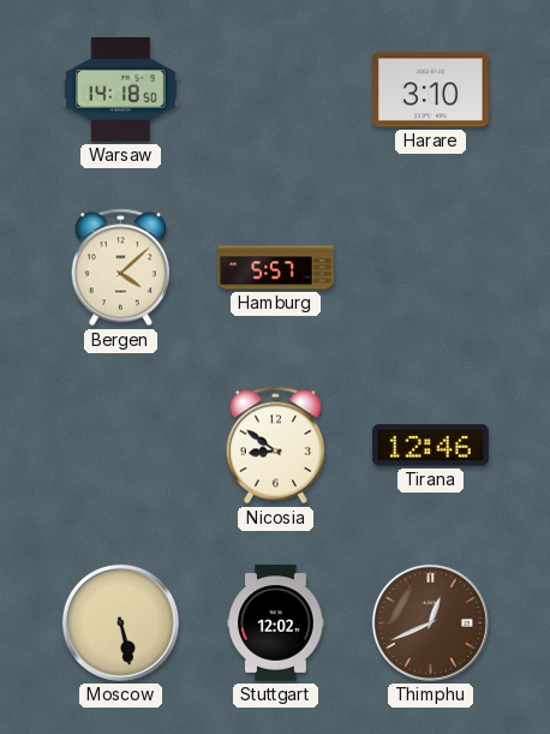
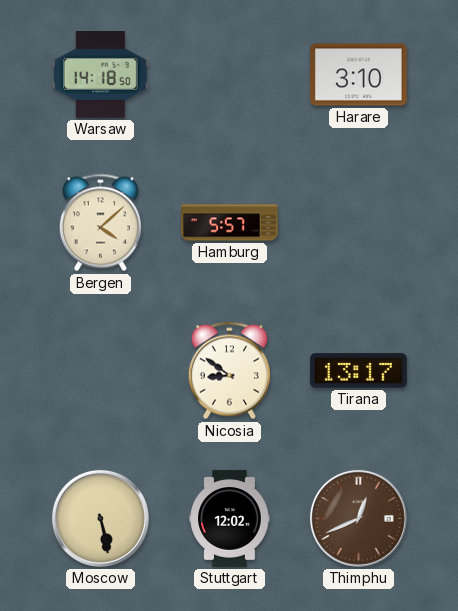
Tirana: 12:46 -> 13:17
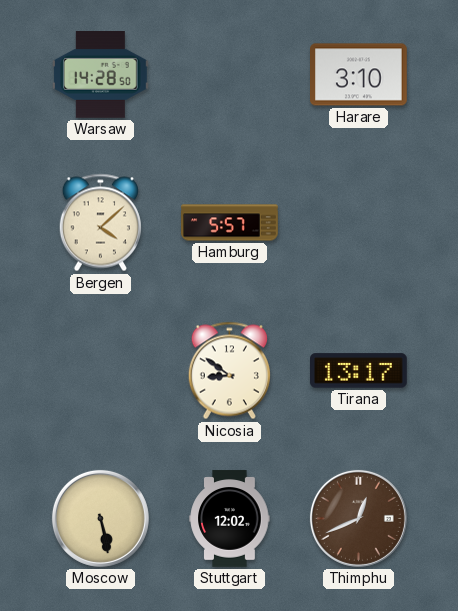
Warsaw: 14:18 -> 14:28
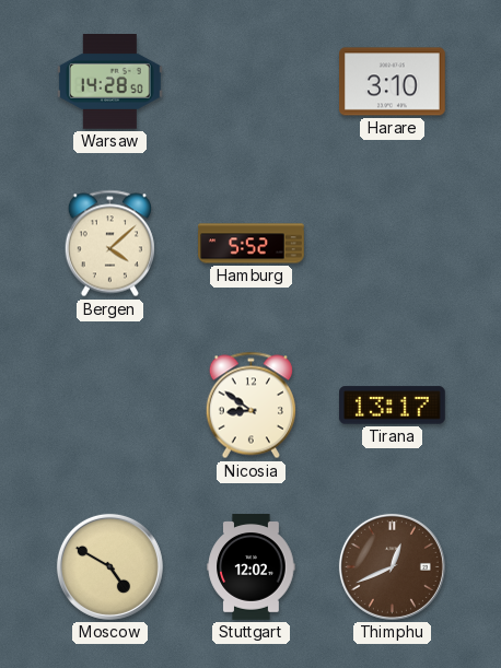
Hamburg: 5:57 -> 5:52
Moscow: 5:28 -> 4:50
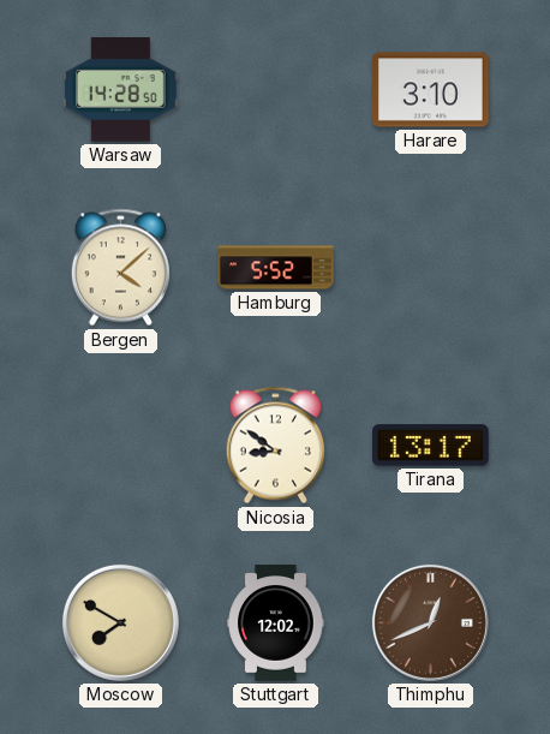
Moscow: 4:50 -> 7:50
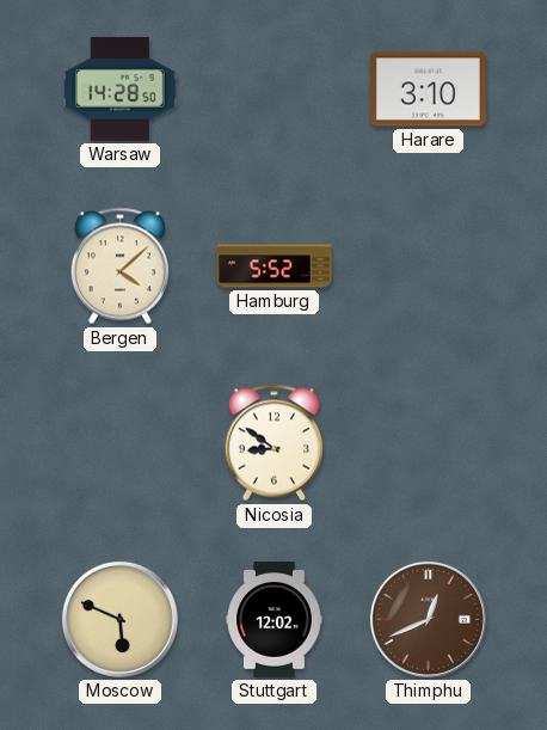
Tirana: 13:17 -> none
Moscow: 7:50 -> 5:49
